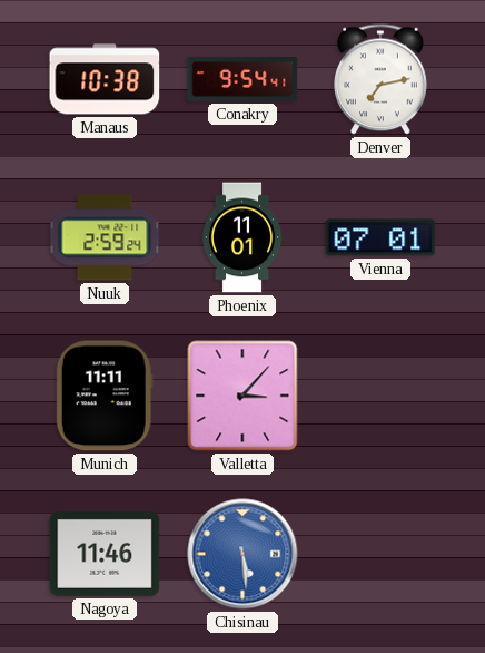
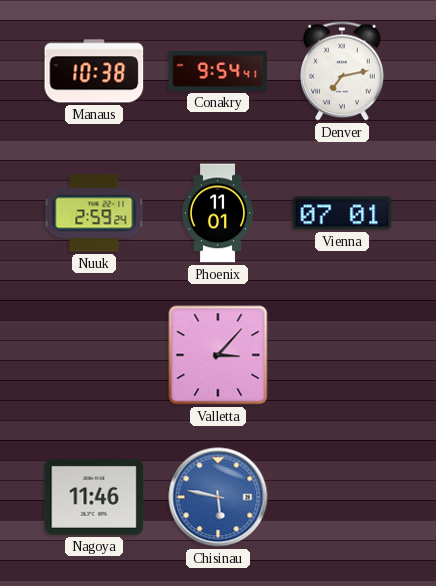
Munich: 11:11 -> none
Chisinau: 5:29 -> 5:47
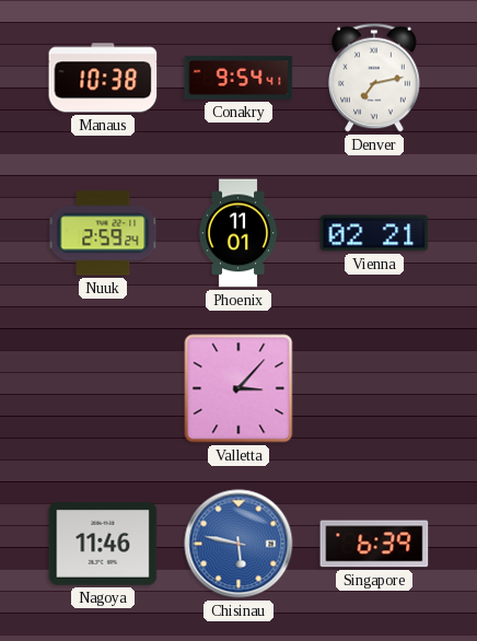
Vienna: 07:01 -> 02:21
Singapore: none -> 6:39
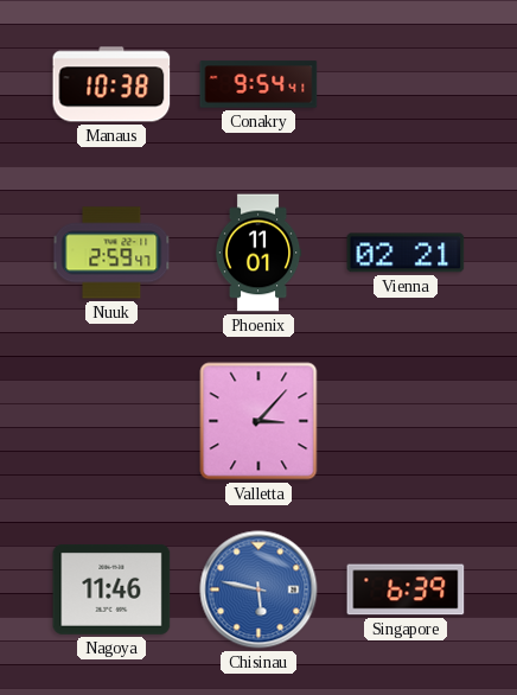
Denver: 7:13 -> none
Nuuk: 2:59:24 -> 2:59:47
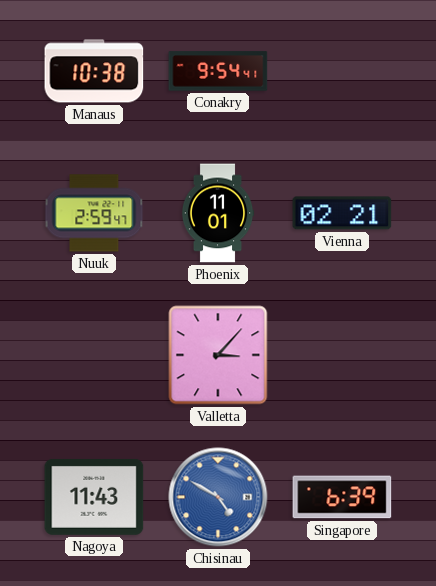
Nagoya: 11:46 -> 11:43
Chisinau: 5:47 -> 4:50
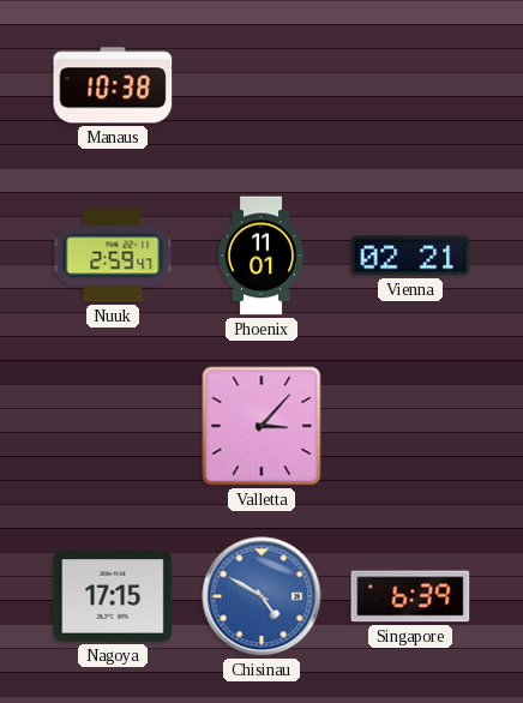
Conakry: 9:54 -> none
Nagoya: 11:43 -> 17:15
